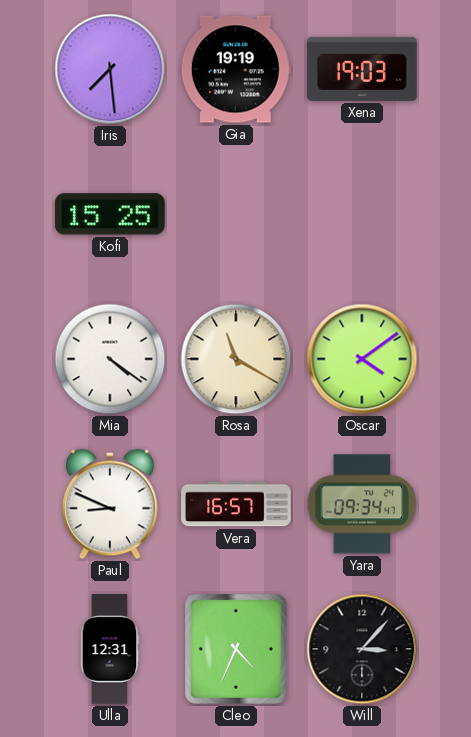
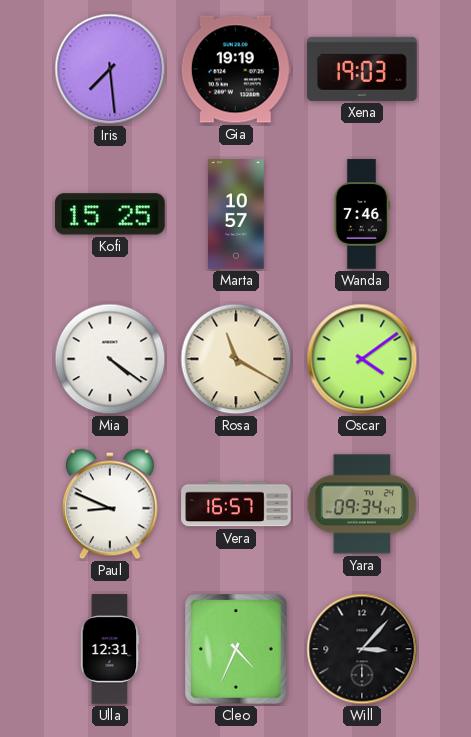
Marta: none -> 10:57
Wanda: none -> 7:46
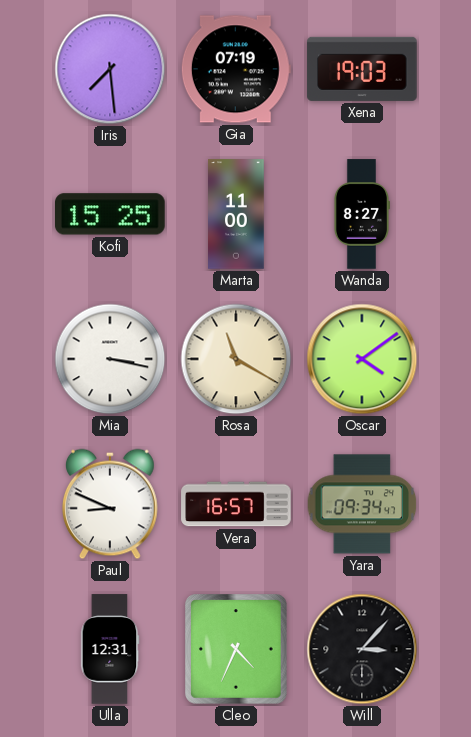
Gia: 19:19 -> 07:19
Marta: 10:57 -> 11:00
Wanda: 7:46 -> 8:27
Mia: 4:21 -> 3:17
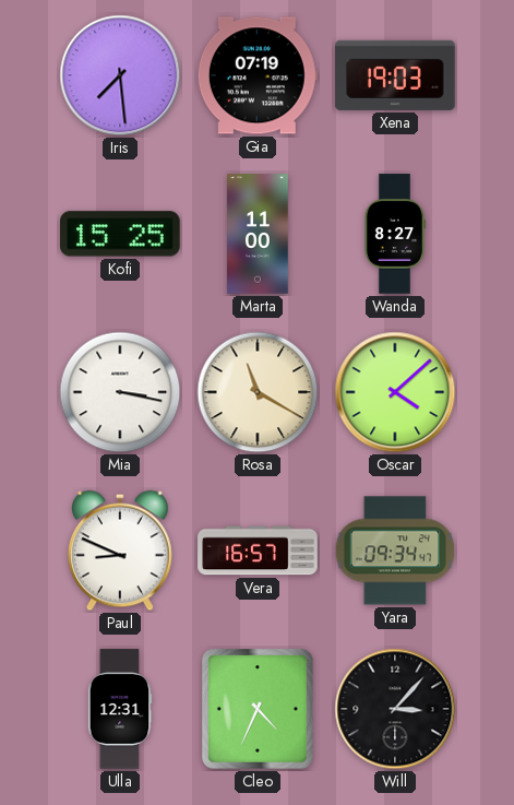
Oscar: 4:09 -> 4:08
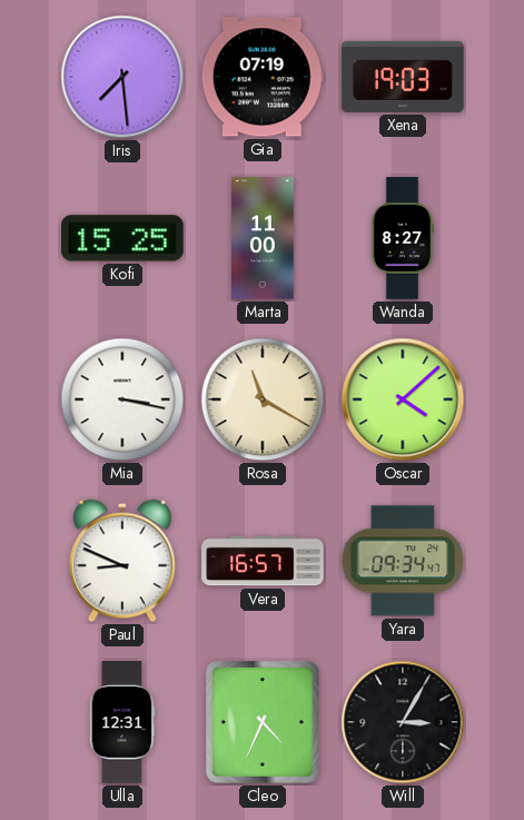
Will: 3:07 -> 3:05
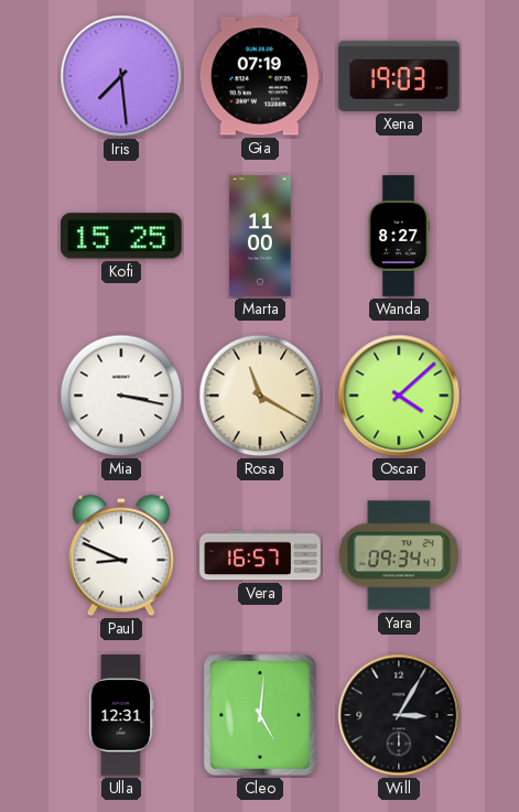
Cleo: 4:34 -> 5:01
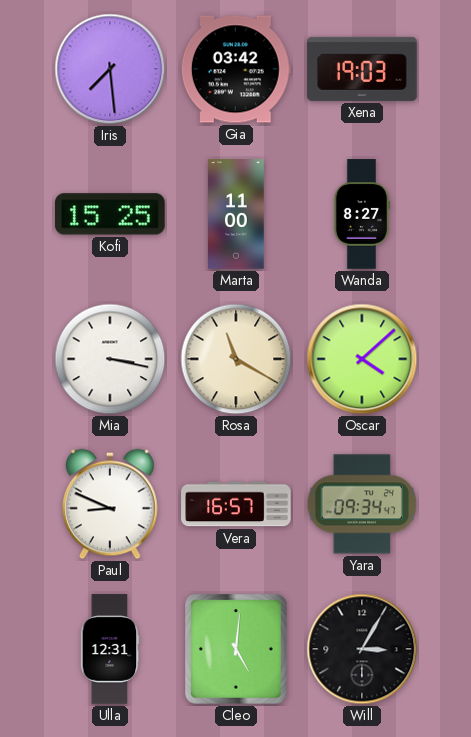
Gia: 07:19 -> 03:42
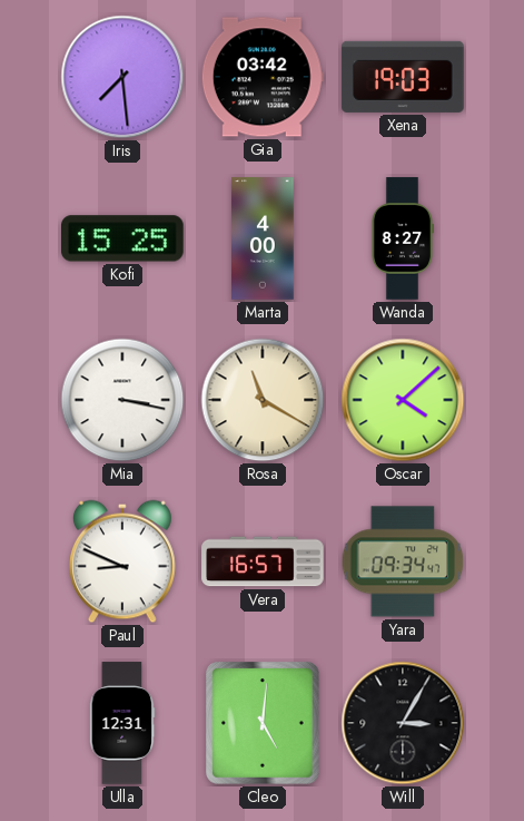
Marta: 11:00 -> 4:00
